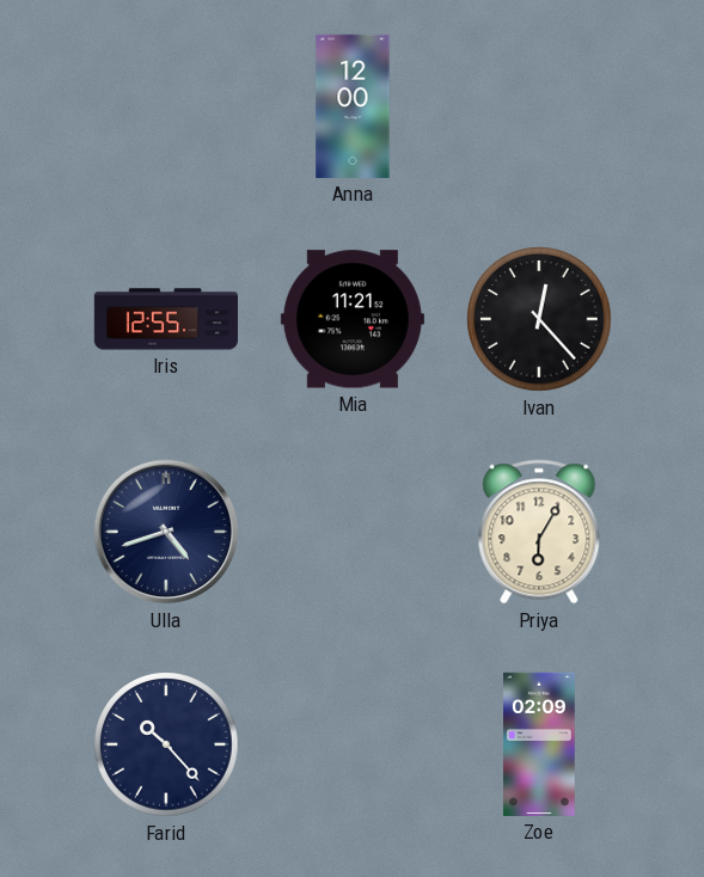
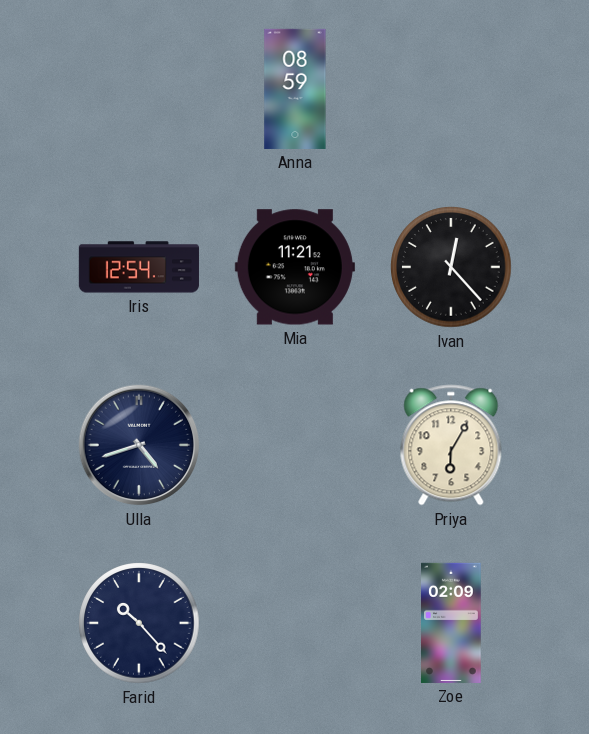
Anna: 12:00 -> 08:59
Iris: 12:55 -> 12:54
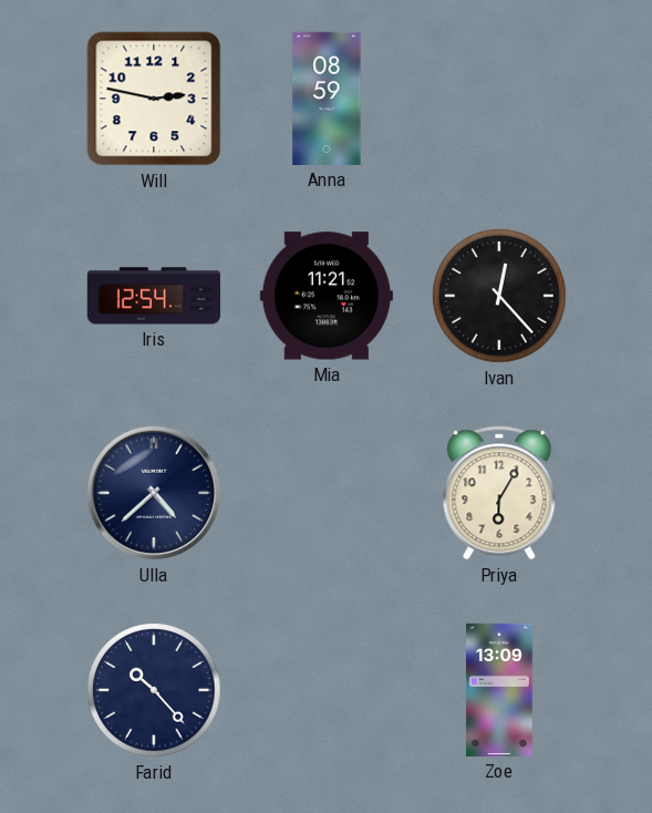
Will: none -> 2:47
Ulla: 4:42 -> 4:38
Zoe: 02:09 -> 13:09
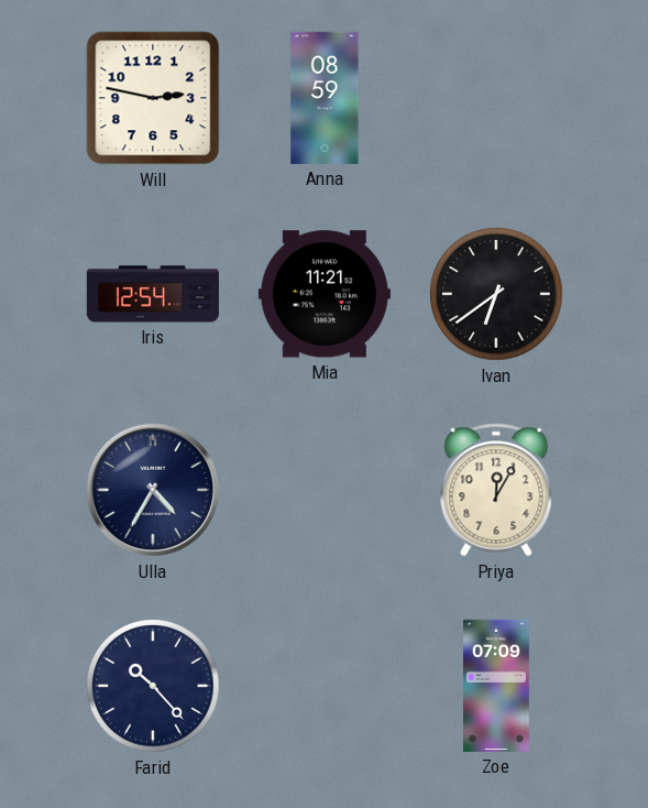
Ivan: 12:23 -> 6:39
Ulla: 4:38 -> 4:35
Priya: 6:05 -> 12:05
Zoe: 13:09 -> 07:09
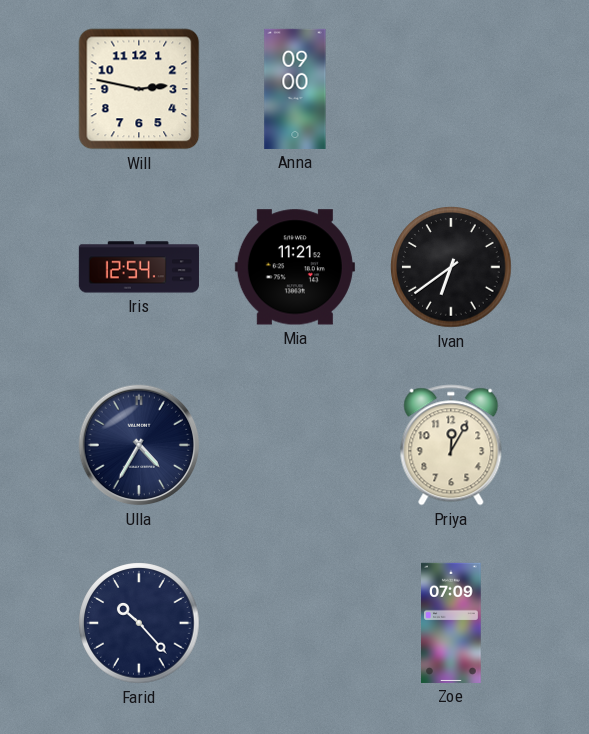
Anna: 08:59 -> 09:00
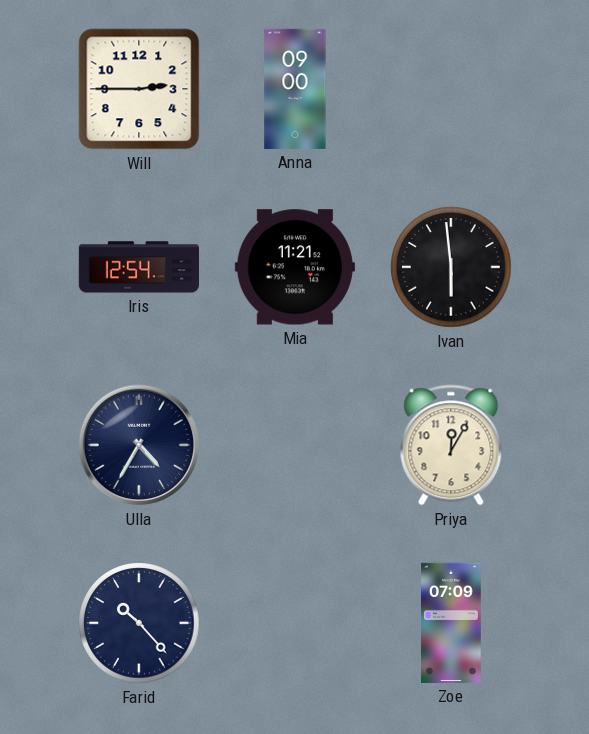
Will: 2:47 -> 2:45
Ivan: 6:39 -> 5:59
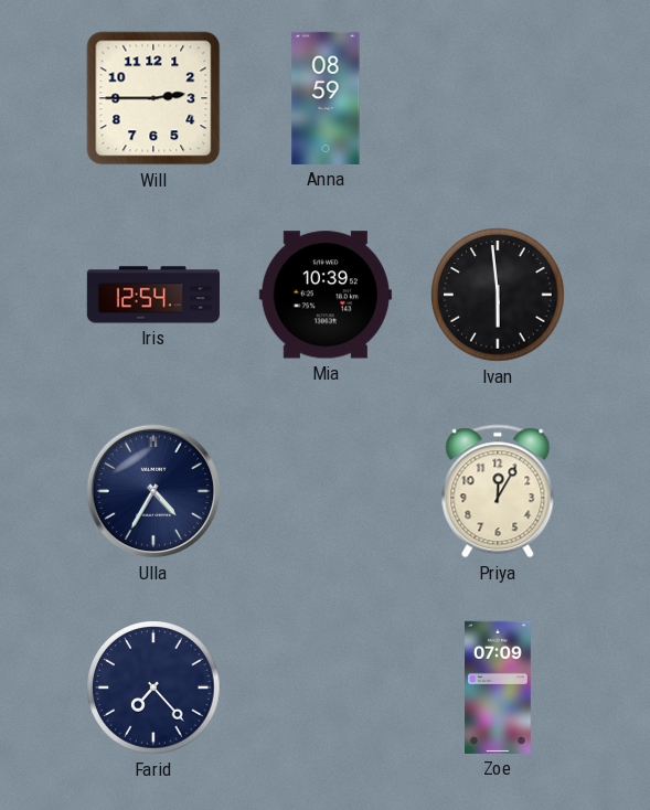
Anna: 09:00 -> 08:59
Mia: 11:21 -> 10:39
Farid: 10:23 -> 7:23
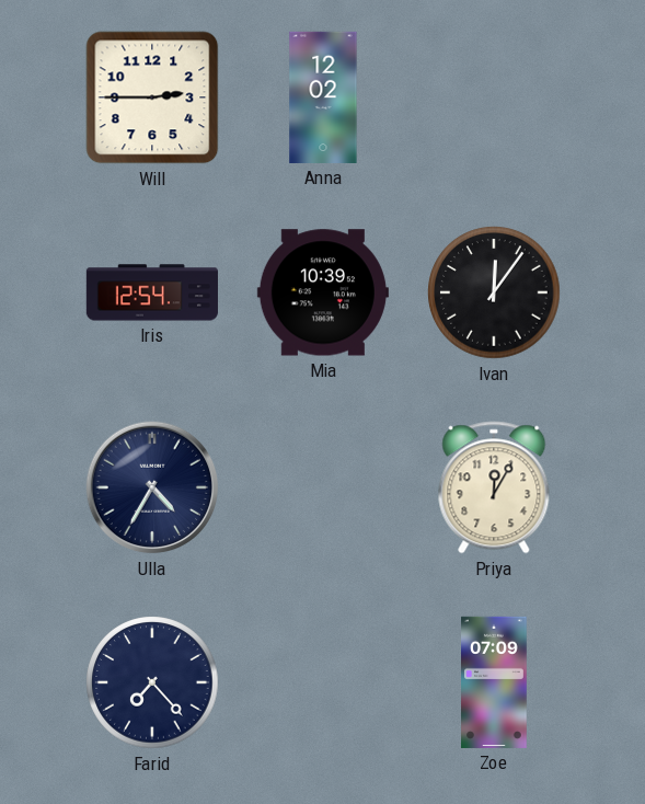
Anna: 08:59 -> 12:02
Ivan: 5:59 -> 12:06
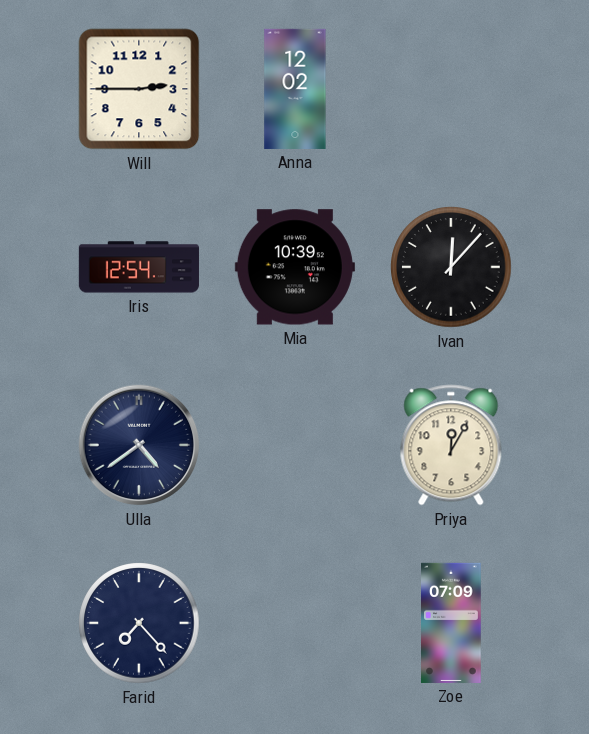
Ivan: 12:06 -> 12:07
Ulla: 4:35 -> 4:39
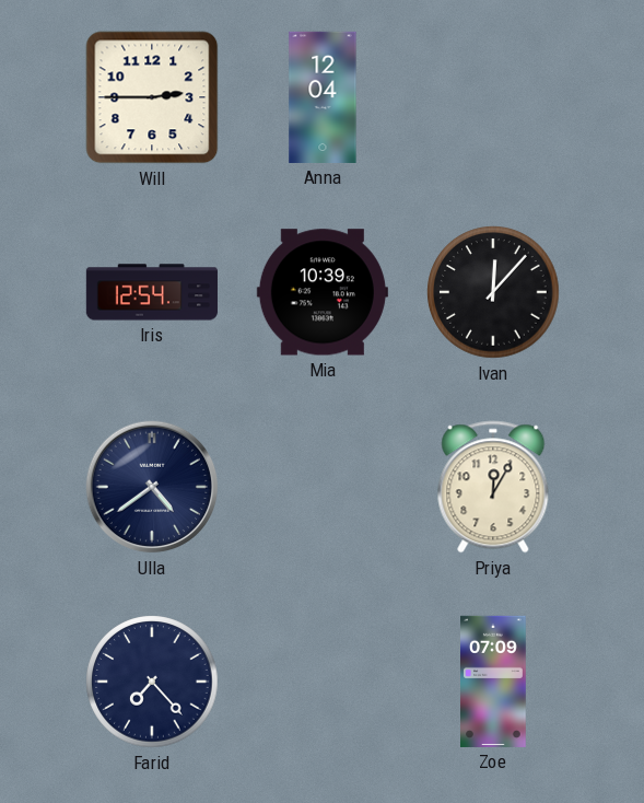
Anna: 12:02 -> 12:04
